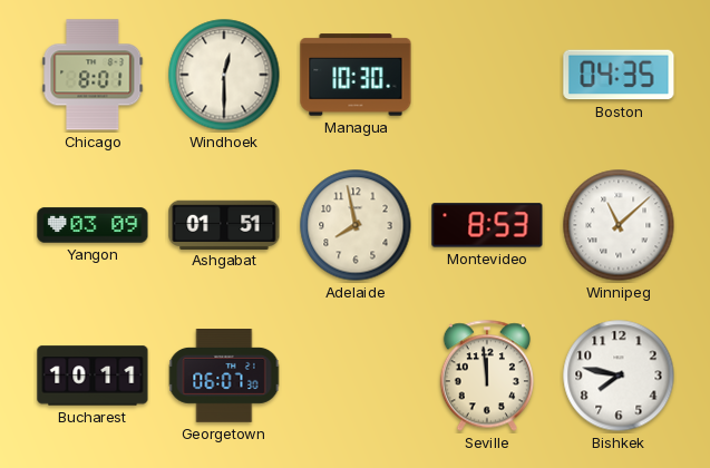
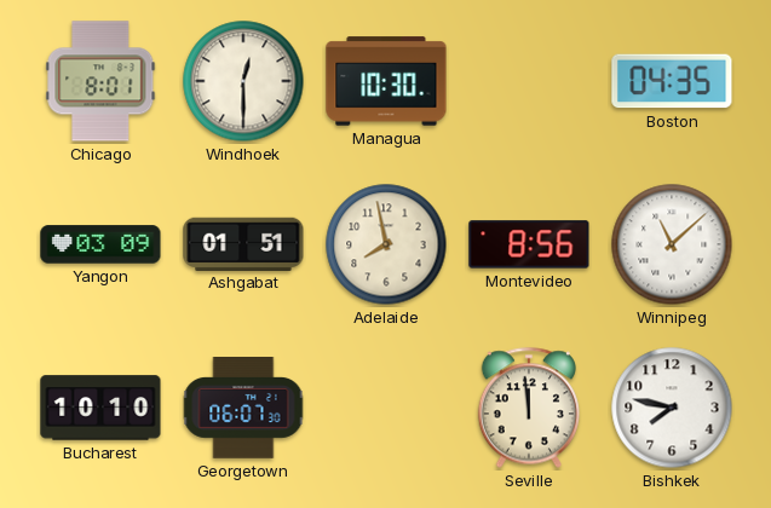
Montevideo: 8:53 -> 8:56
Bucharest: 10:11 -> 10:10
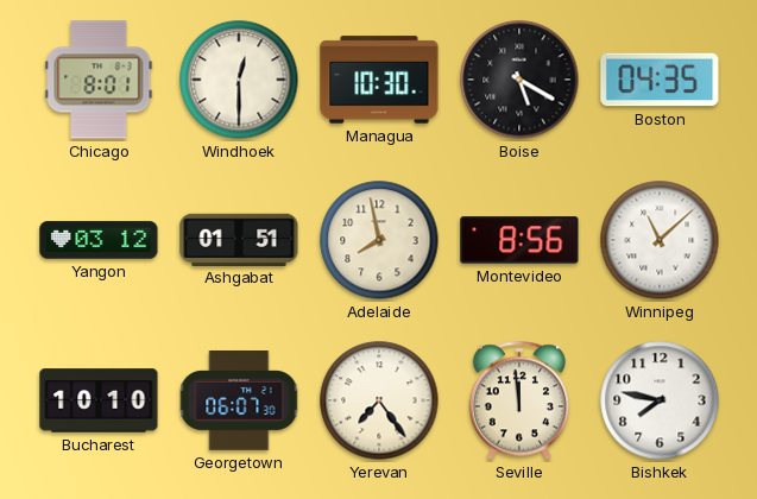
Boise: none -> 5:20
Yangon: 03:09 -> 03:12
Yerevan: none -> 7:24
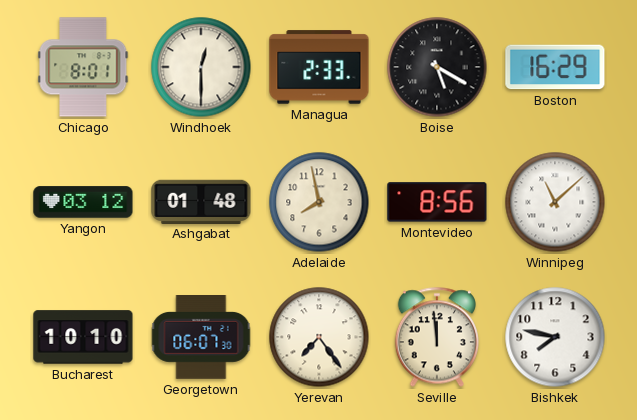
Managua: 10:30 -> 2:33
Boston: 04:35 -> 16:29
Ashgabat: 01:51 -> 01:48
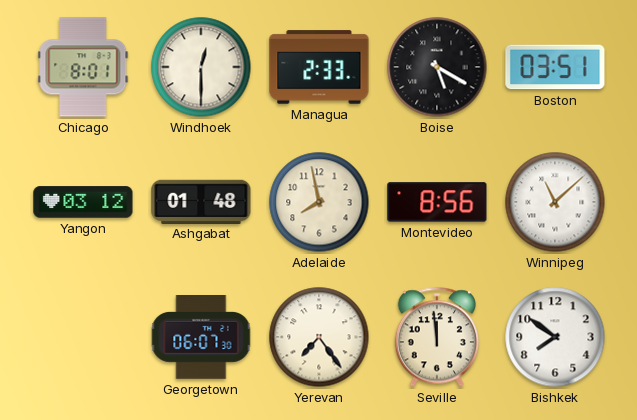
Boston: 16:29 -> 03:51
Bucharest: 10:10 -> none
Bishkek: 7:47 -> 7:51
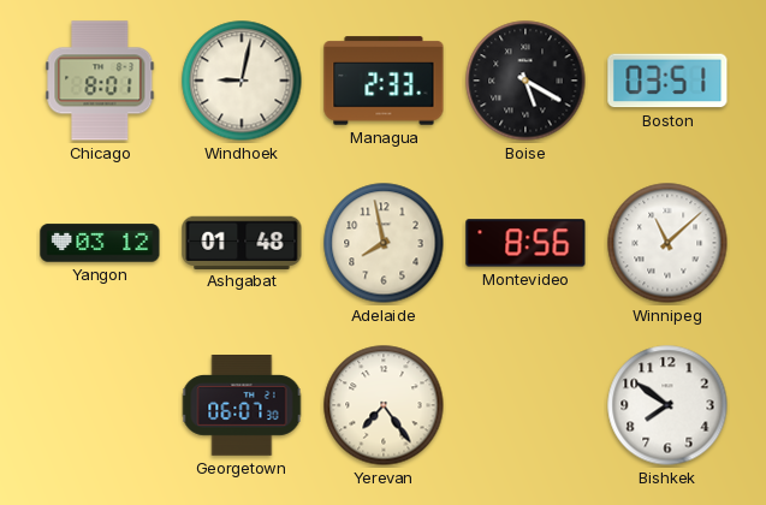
Windhoek: 12:30 -> 9:02
Seville: 11:59 -> none
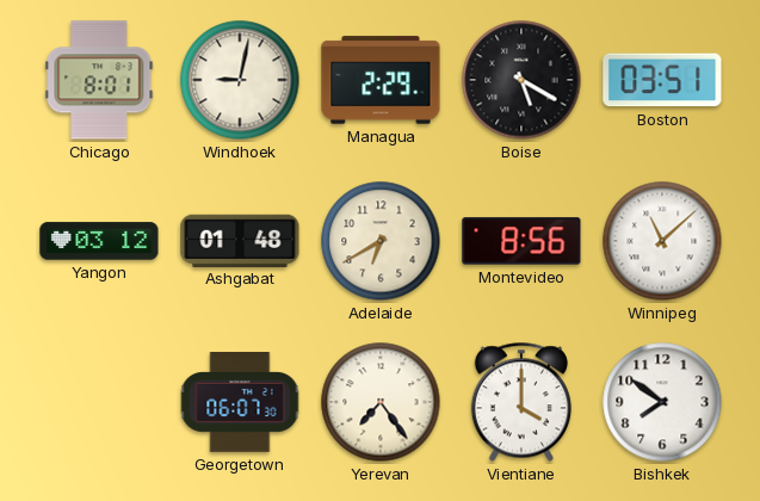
Managua: 2:33 -> 2:29
Adelaide: 7:58 -> 6:40
Vientiane: none -> 4:00
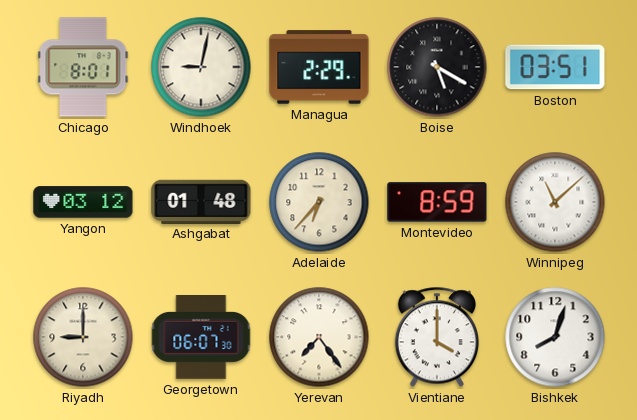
Adelaide: 6:40 -> 6:37
Montevideo: 8:56 -> 8:59
Riyadh: none -> 9:00
Bishkek: 7:51 -> 8:03
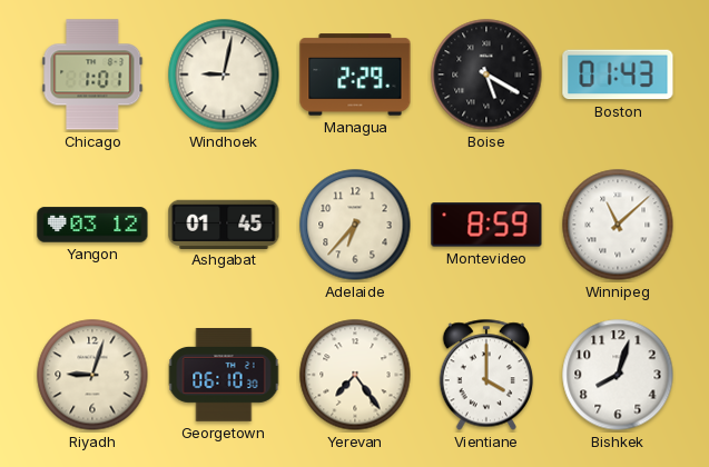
Chicago: 8:01 -> 1:01
Boston: 03:51 -> 01:43
Ashgabat: 01:48 -> 01:45
Riyadh: 9:00 -> 9:03
Georgetown: 06:07 -> 06:10
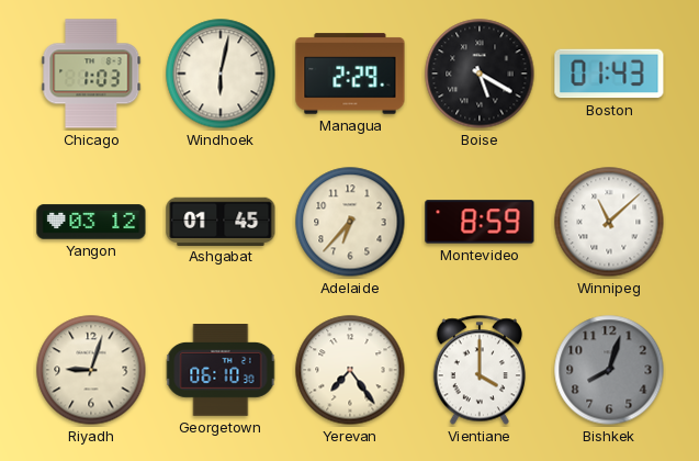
Chicago: 1:01 -> 1:03
Windhoek: 9:02 -> 6:02
Bishkek dial: white -> grey
